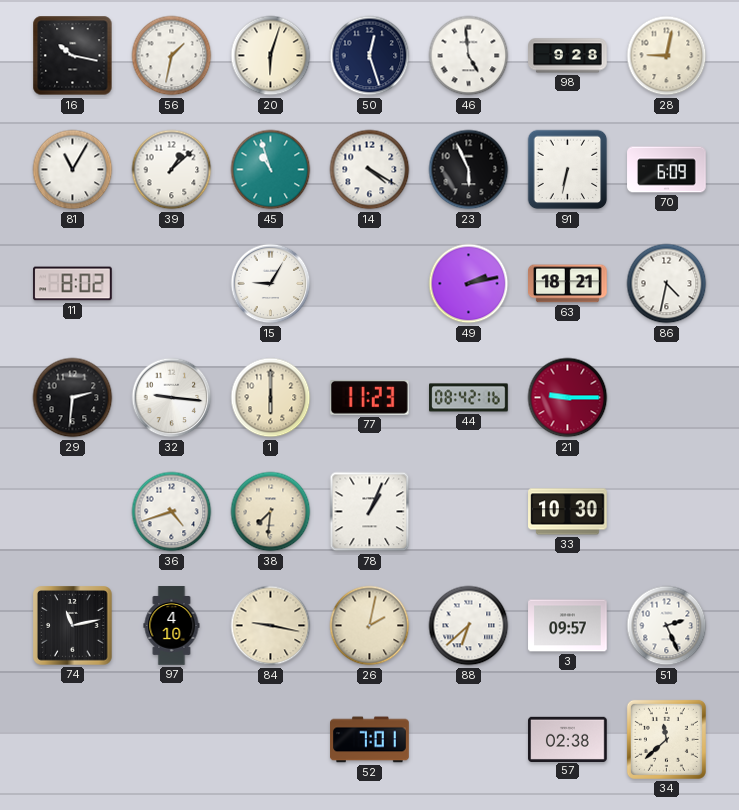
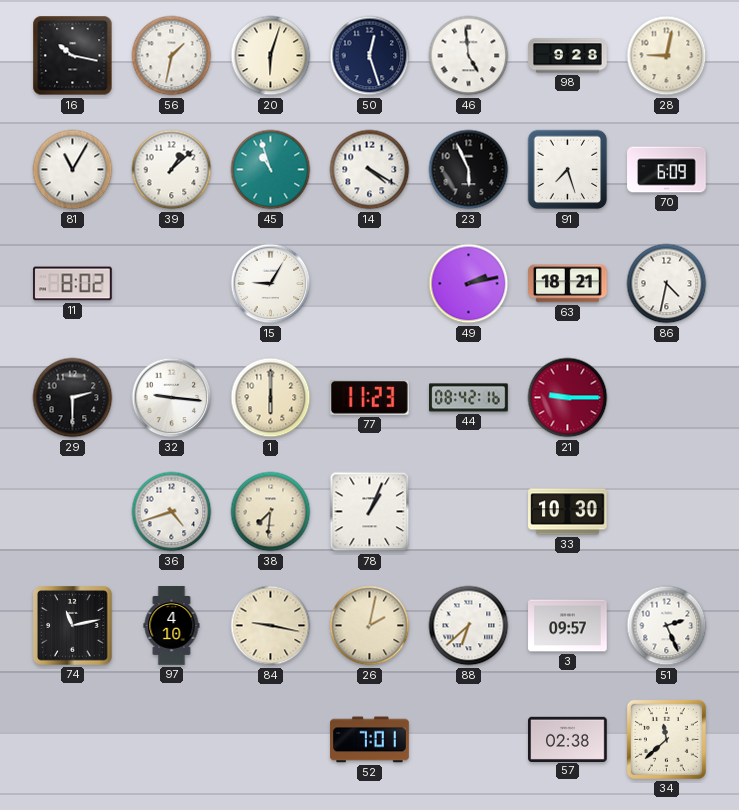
91: 6:32 -> 7:27
29: 2:31 -> 2:30
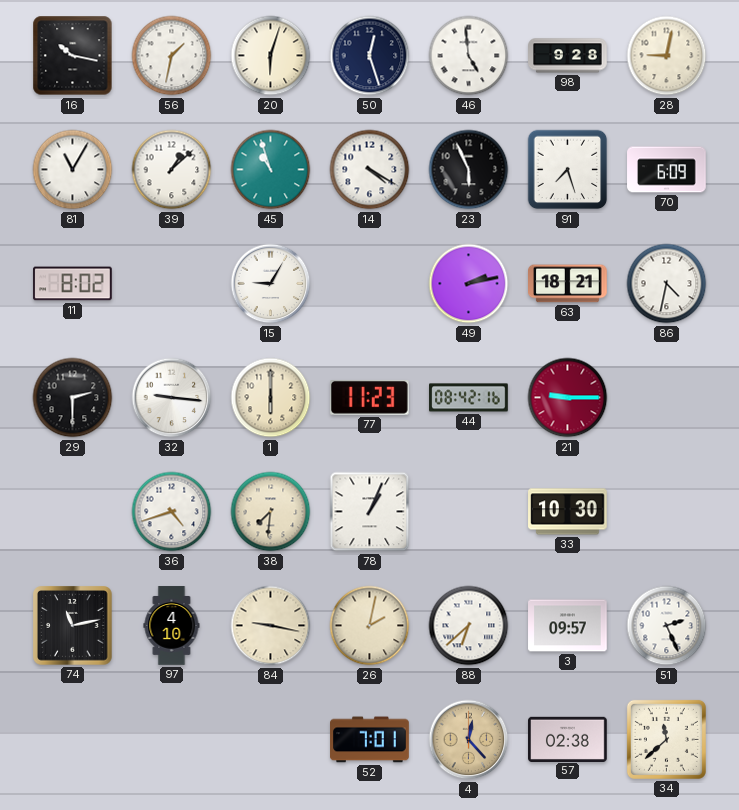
4: none -> 12:23
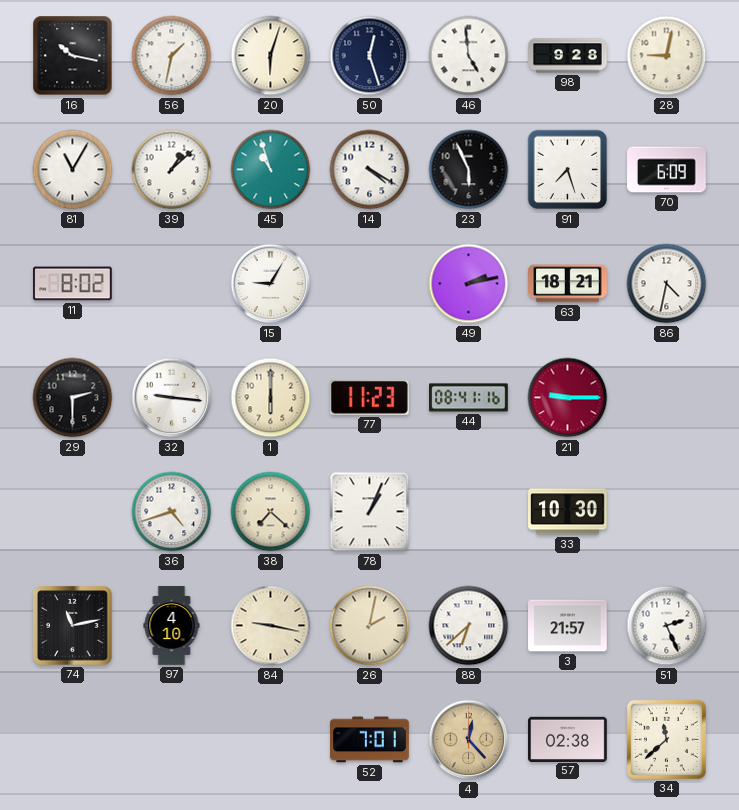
44: 08:42 -> 08:41
38: 7:31 -> 7:22
3: 09:57 -> 21:57
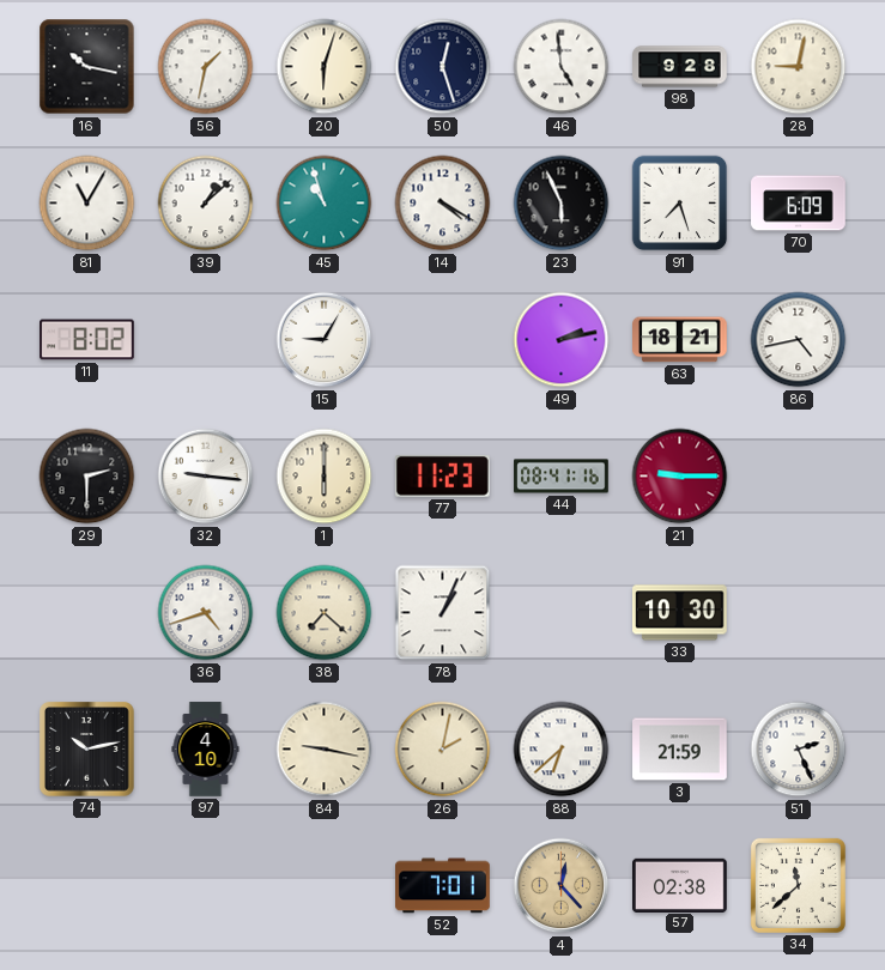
86: 4:32 -> 4:43
74: 11:13 -> 10:13
3: 21:57 -> 21:59
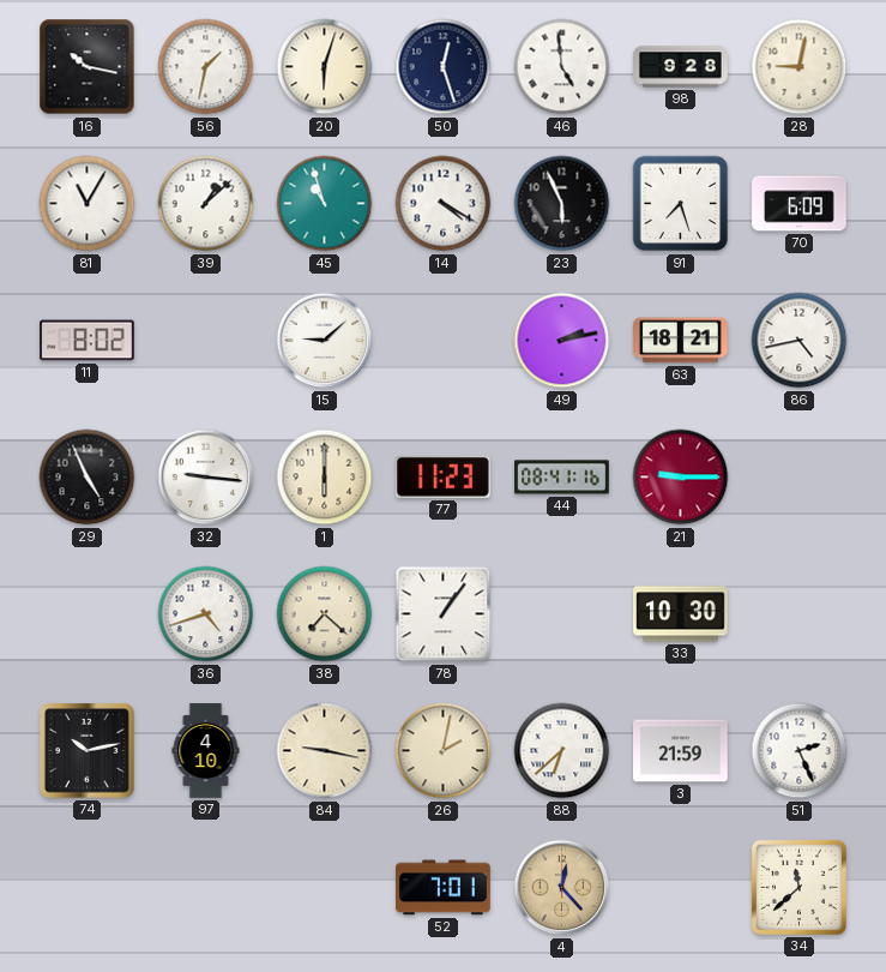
15: 9:05 -> 9:08
29: 2:30 -> 4:56
78: 1:04 -> 1:06
57: 02:38 -> none
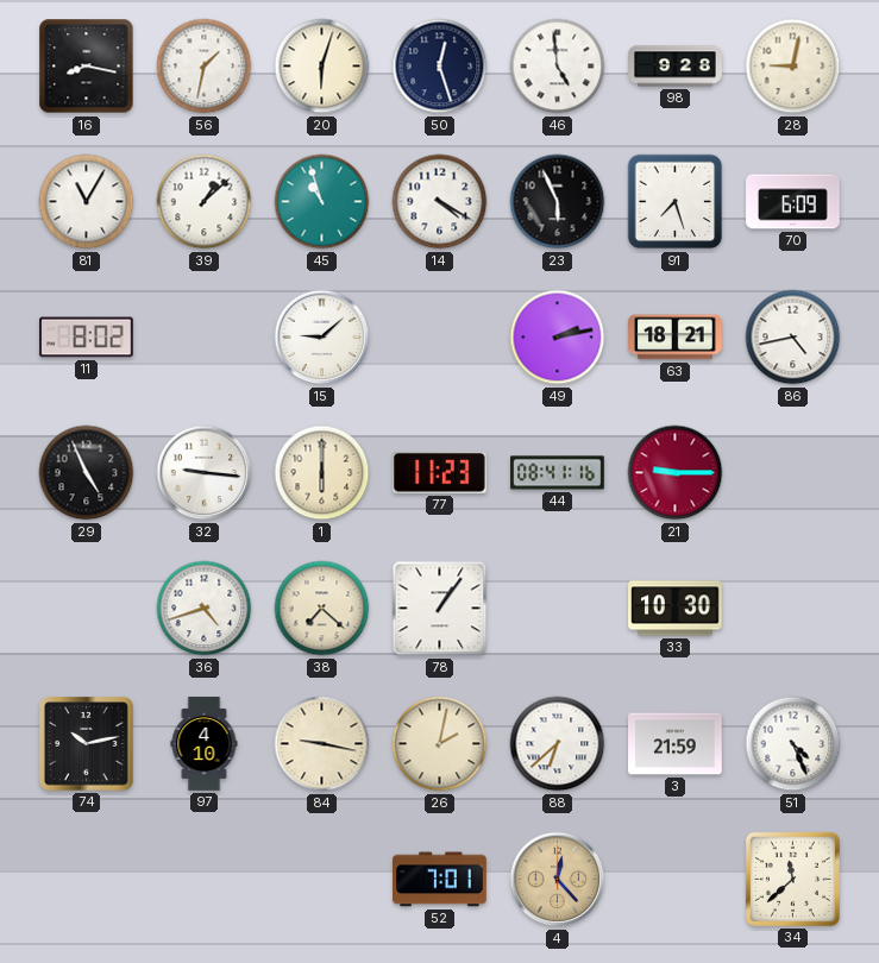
16: 10:17 -> 8:17
51: 2:26 -> 4:26
